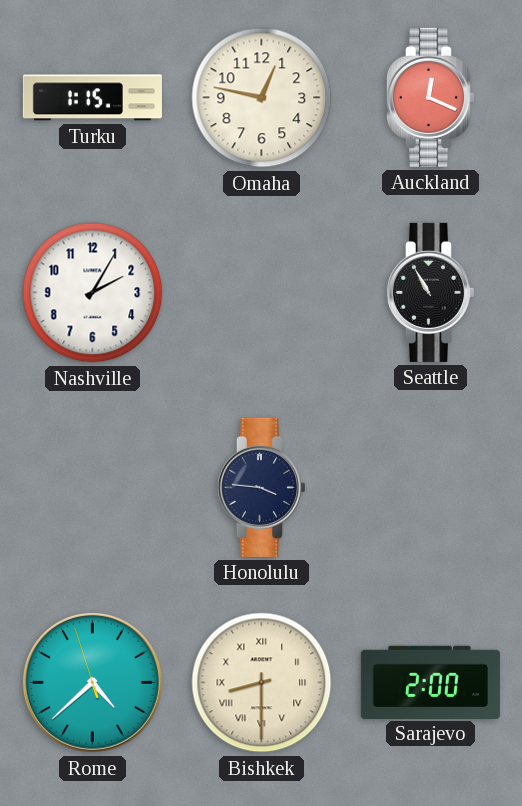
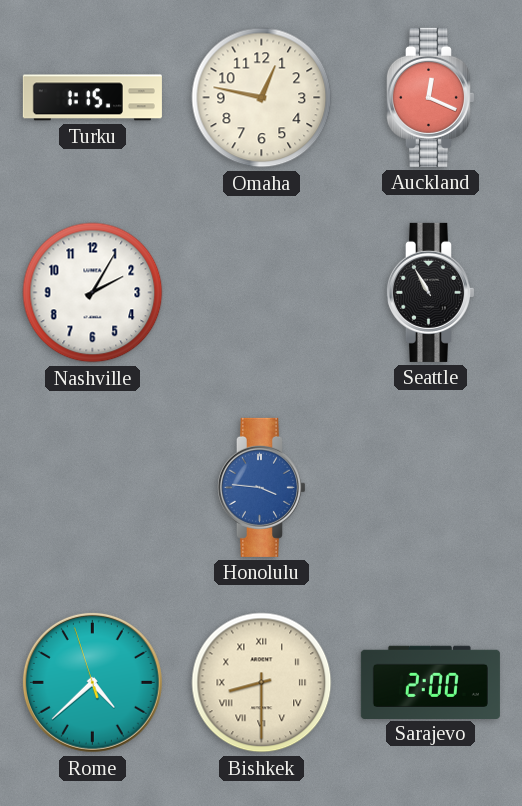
Honolulu dial: navy -> blue
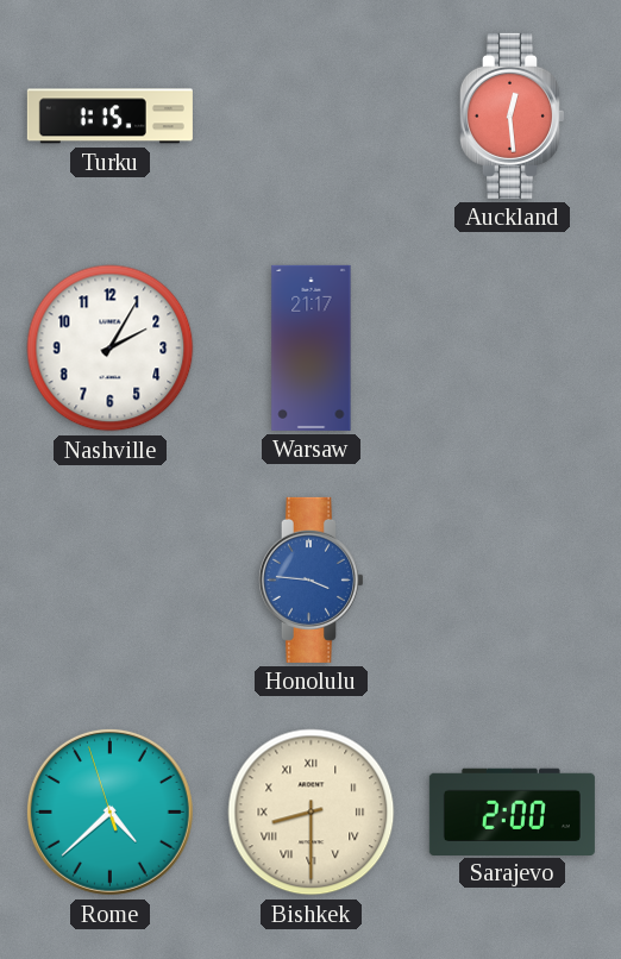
Omaha: 12:47 -> none
Auckland: 12:19 -> 12:29
Warsaw: none -> 21:17
Seattle: 10:55 -> none
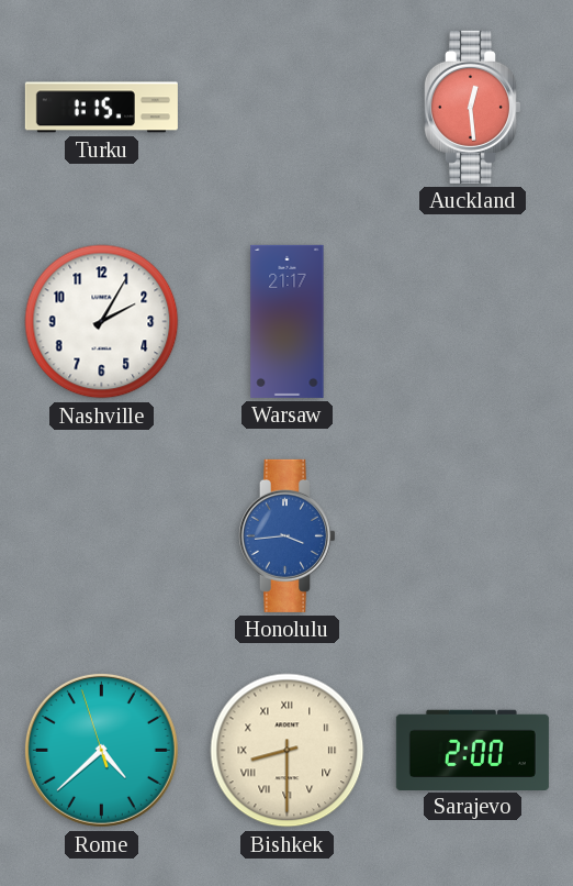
Honolulu: 3:46 -> 3:44
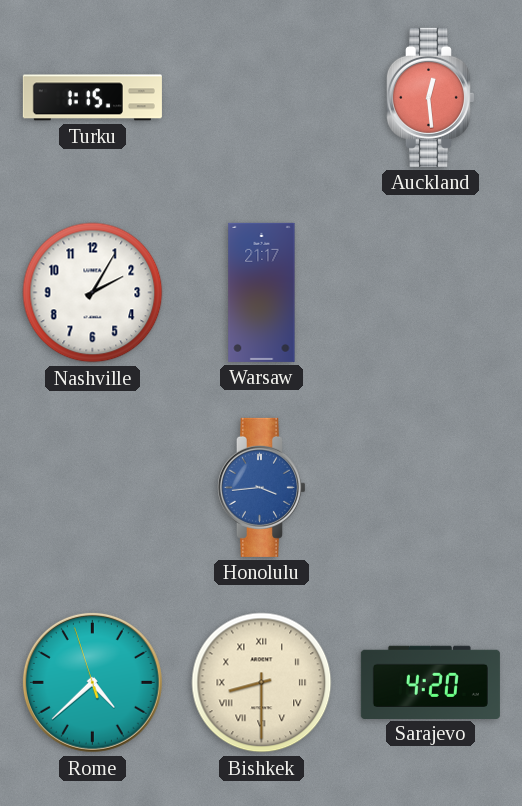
Sarajevo: 2:00 -> 4:20
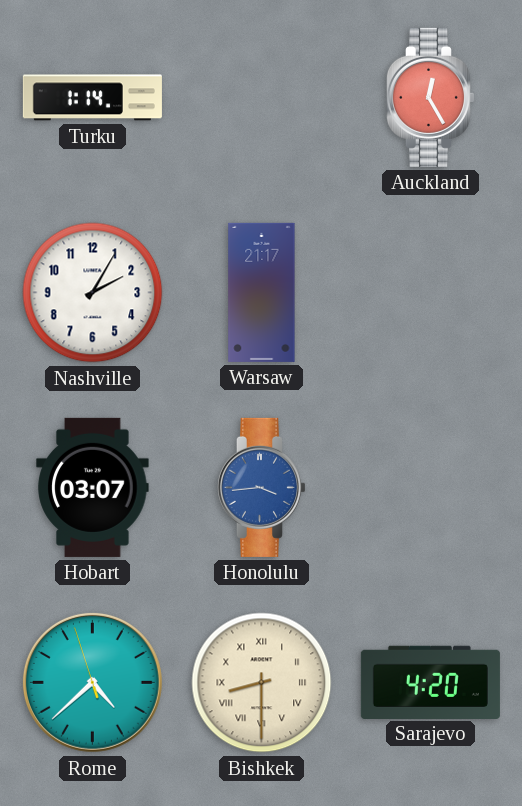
Turku: 1:15 -> 1:14
Auckland: 12:29 -> 12:25
Hobart: none -> 03:07
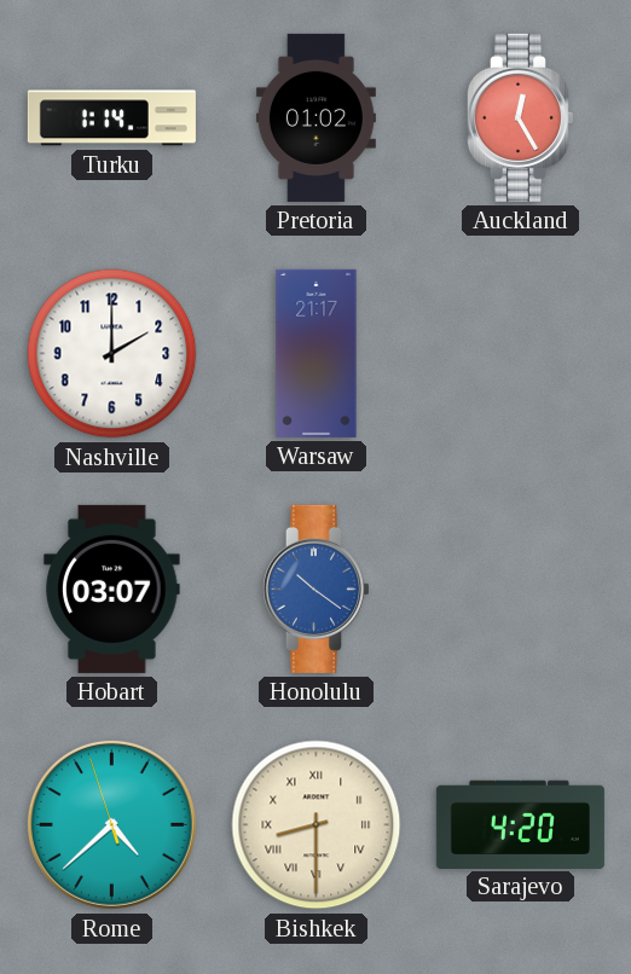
Pretoria: none -> 01:02
Nashville: 2:05 -> 2:00
Honolulu: 3:44 -> 10:21
